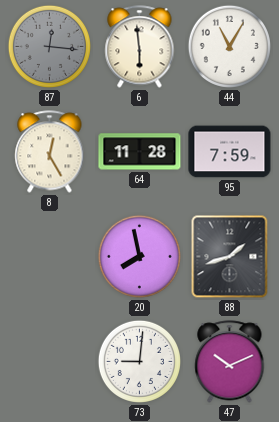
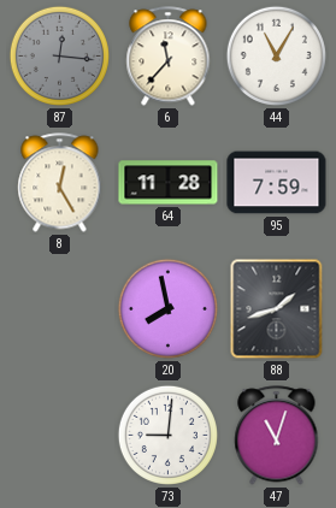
6: 5:59 -> 11:37
47: 10:11 -> 11:03
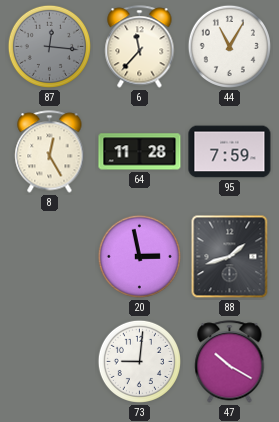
20: 7:58 -> 2:58
47: 11:03 -> 10:20
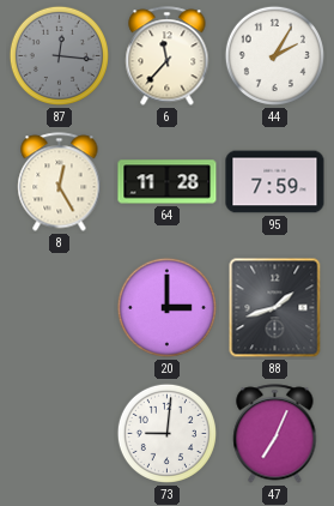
44: 11:05 -> 2:05
20: 2:58 -> 3:00
47: 10:20 -> 7:04
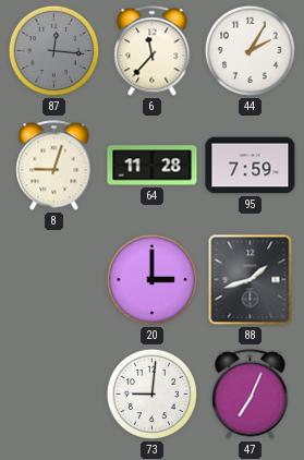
8: 12:25 -> 9:03
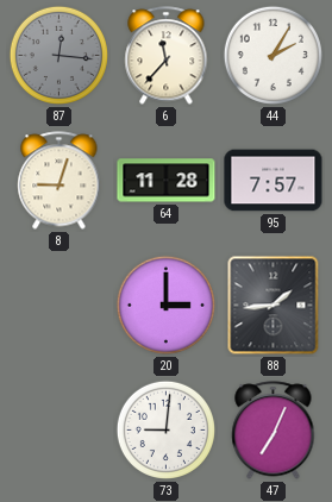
95: 7:59 -> 7:57
88: 1:42 -> 1:44
